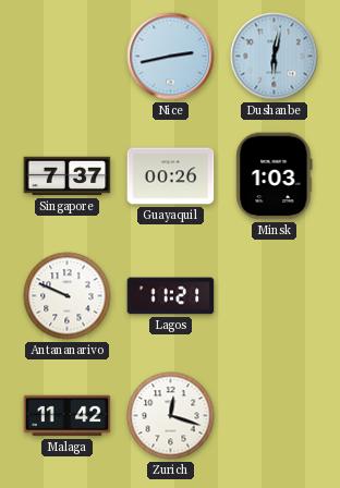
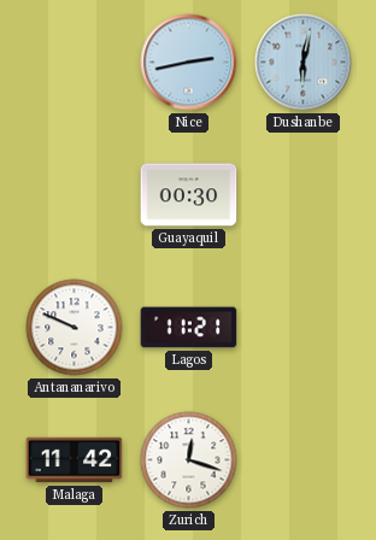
Singapore: 7:37 -> none
Guayaquil: 00:26 -> 00:30
Minsk: 1:03 -> none
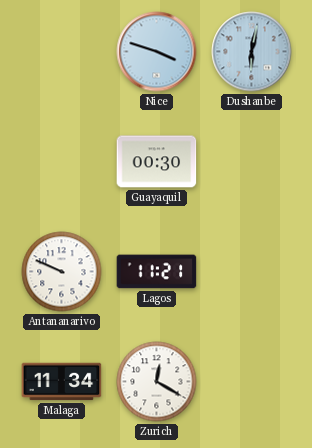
Nice: 2:43 -> 3:48
Malaga: 11:42 -> 11:34
Zurich: 12:18 -> 12:20
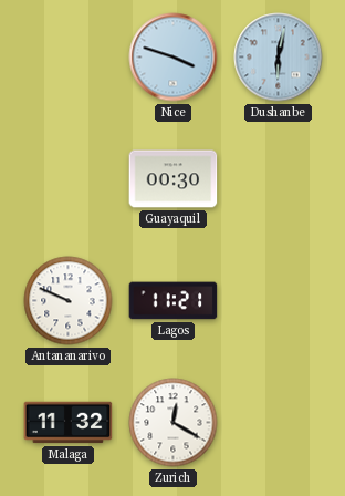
Malaga: 11:34 -> 11:32
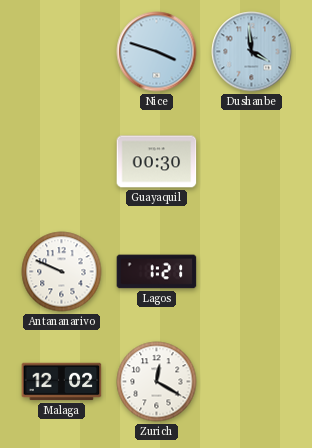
Dushanbe: 6:02 -> 3:59
Lagos: 11:21 -> 1:21
Malaga: 11:32 -> 12:02
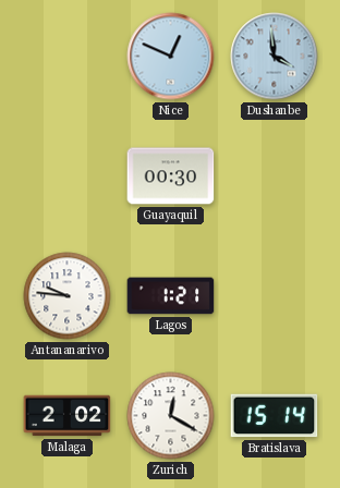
Nice: 3:48 -> 12:49
Antananarivo: 9:49 -> 9:46
Malaga: 12:02 -> 2:02
Bratislava: none -> 15:14
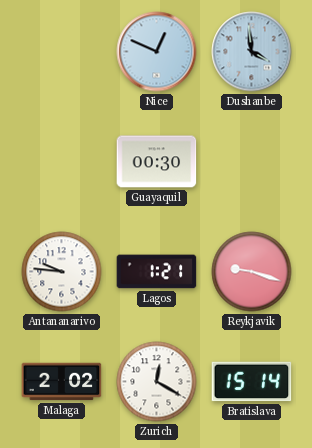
Reykjavik: none -> 9:18
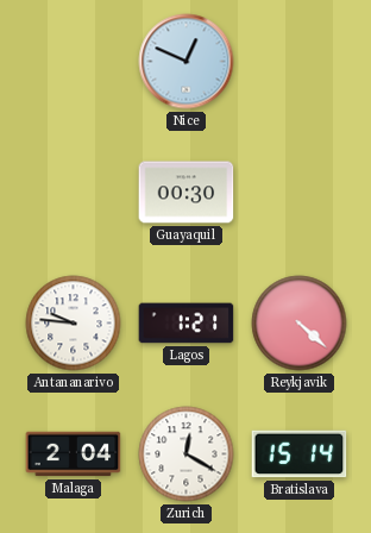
Dushanbe: 3:59 -> none
Reykjavik: 9:18 -> 4:22
Malaga: 2:02 -> 2:04
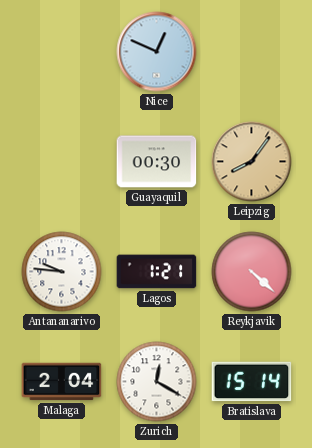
Leipzig: none -> 8:06
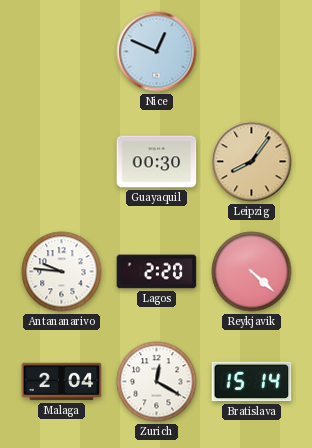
Lagos: 1:21 -> 2:20
